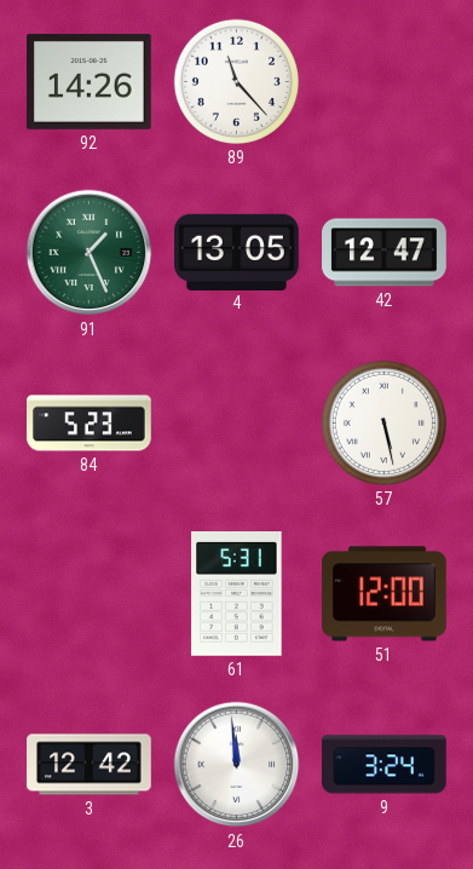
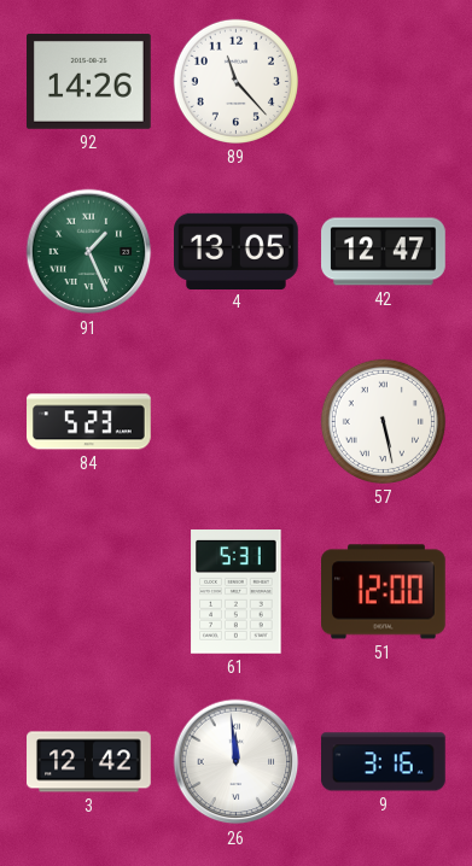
9: 3:24 -> 3:16
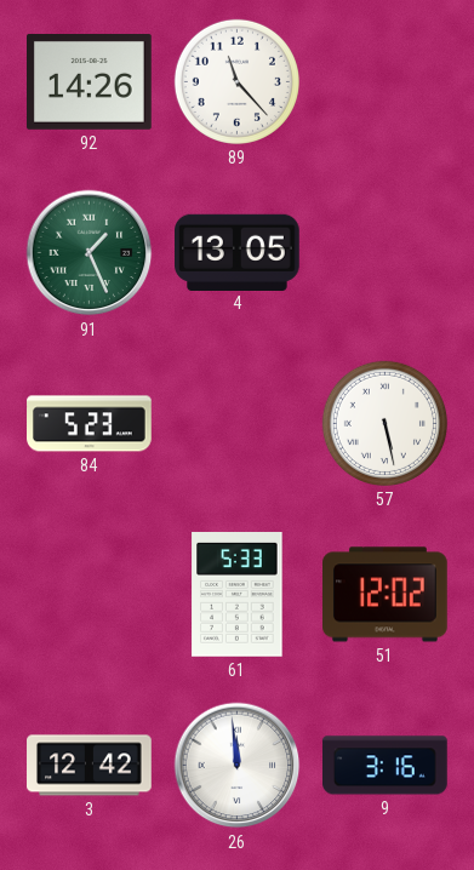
42: 12:47 -> none
61: 5:31 -> 5:33
51: 12:00 -> 12:02
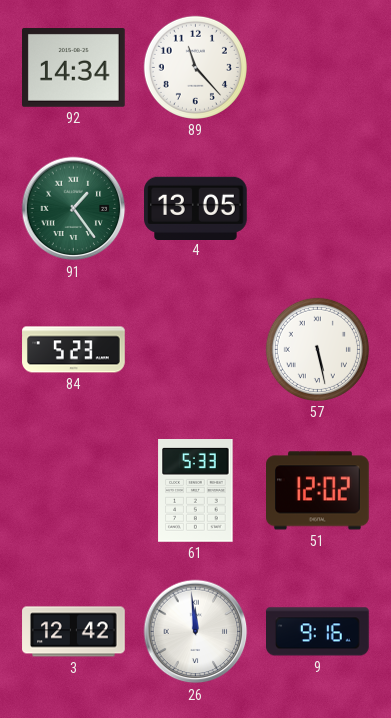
92: 14:26 -> 14:34
91: 1:26 -> 1:24
9: 3:16 -> 9:16
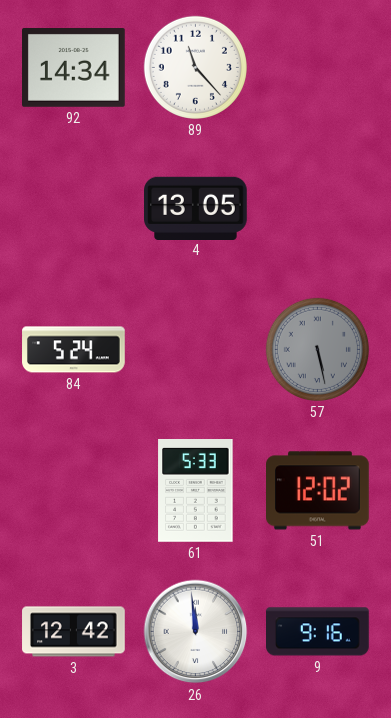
91: 1:24 -> none
84: 5:23 -> 5:24
57 dial: white -> grey
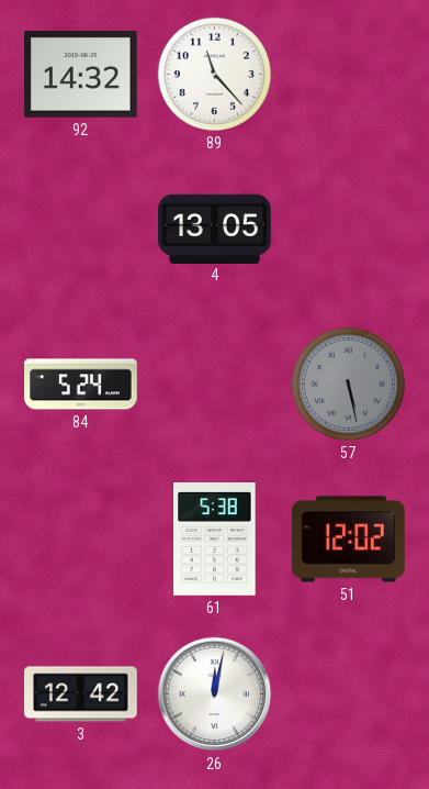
92: 14:34 -> 14:32
61: 5:33 -> 5:38
26: 11:59 -> 12:02
9: 9:16 -> none
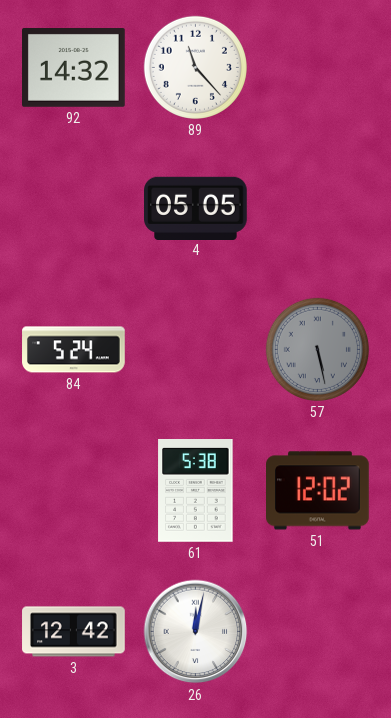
4: 13:05 -> 05:05
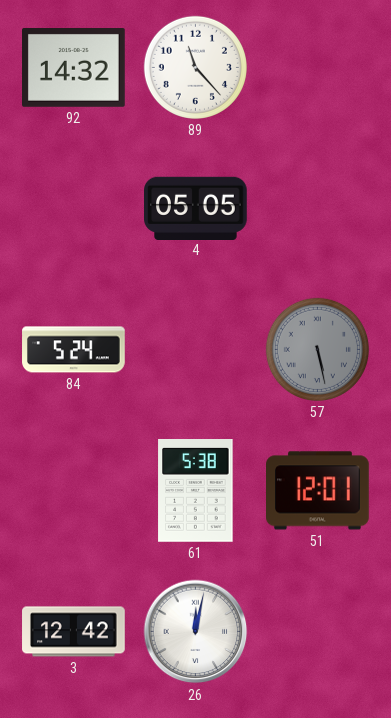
51: 12:02 -> 12:01
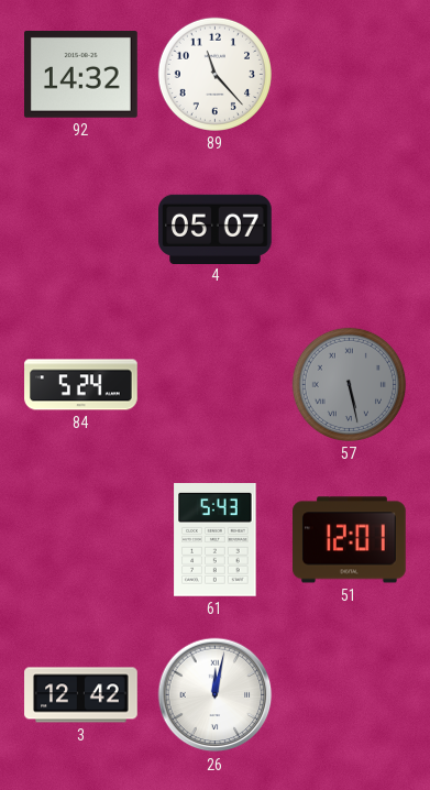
4: 05:05 -> 05:07
61: 5:38 -> 5:43
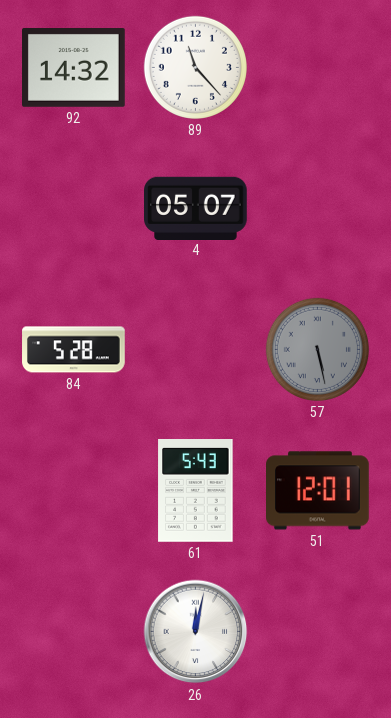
84: 5:24 -> 5:28
3: 12:42 -> none
